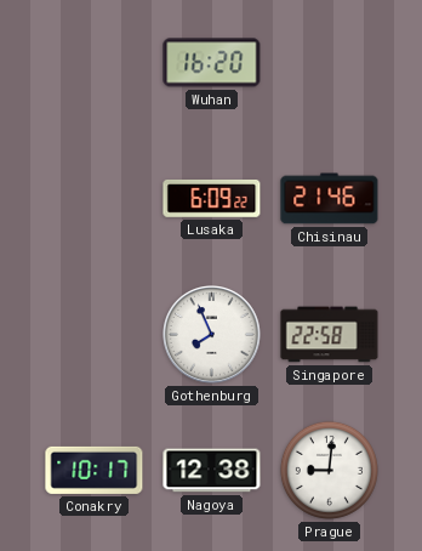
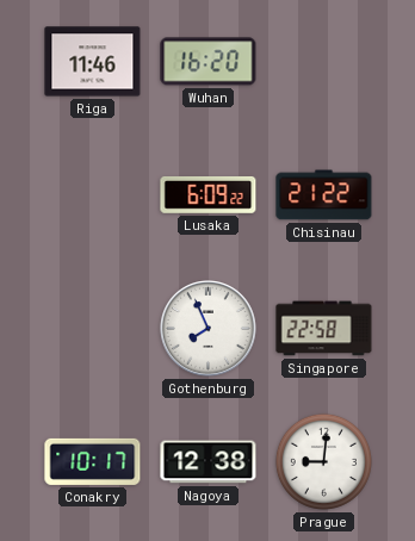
Riga: none -> 11:46
Chisinau: 21:46 -> 21:22
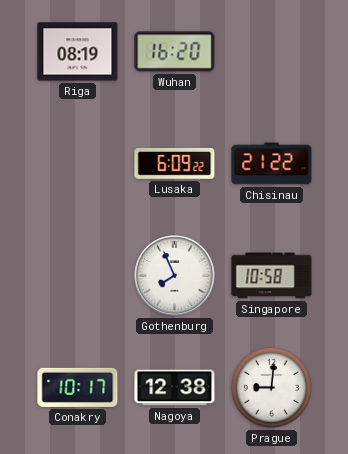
Riga: 11:46 -> 08:19
Singapore: 22:58 -> 10:58
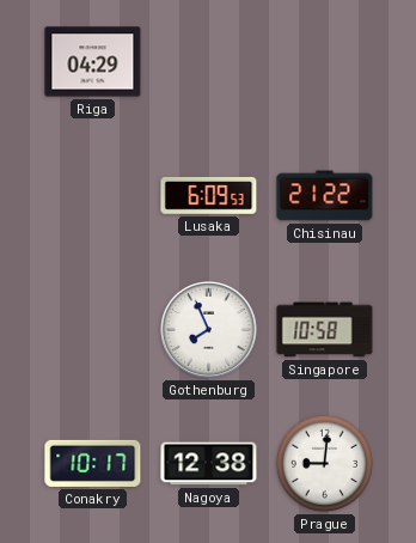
Riga: 08:19 -> 04:29
Wuhan: 16:20 -> none
Lusaka: 6:09:22 -> 6:09:53
